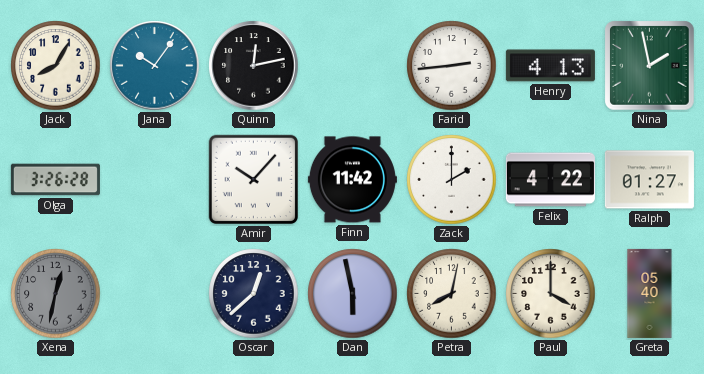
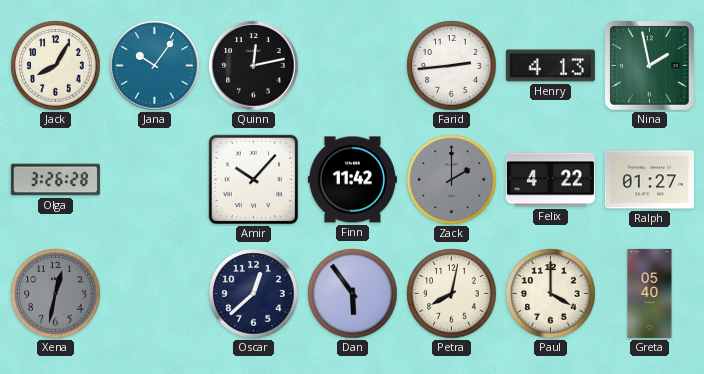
Zack dial: white -> grey
Dan: 5:58 -> 5:54
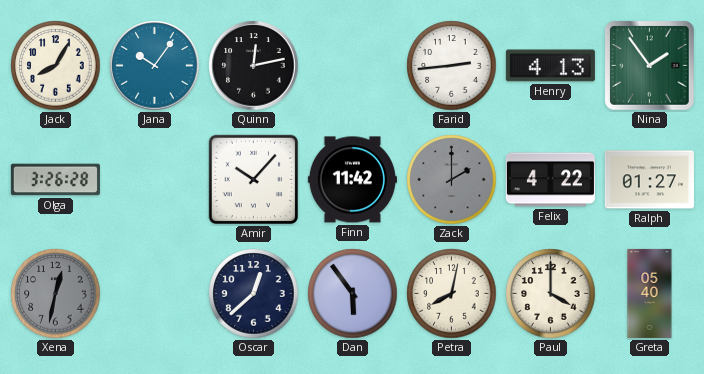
Nina: 1:58 -> 1:54
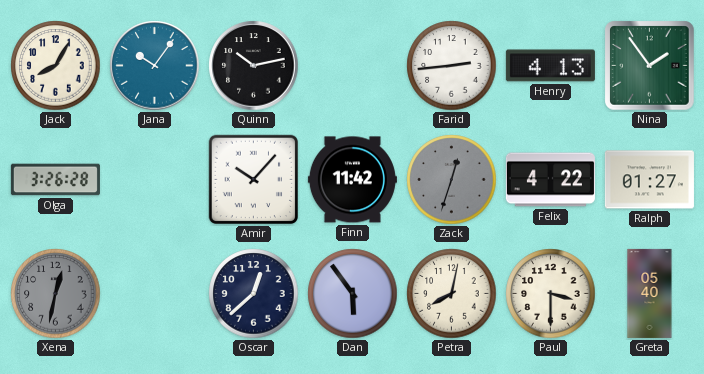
Quinn: 12:13 -> 10:13
Zack: 2:00 -> 12:33
Paul: 4:00 -> 3:30
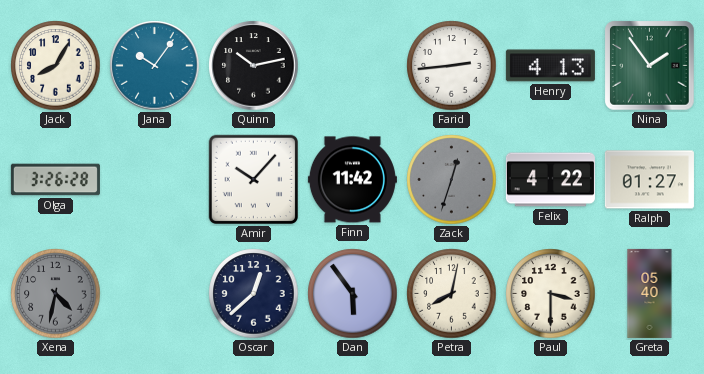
Xena: 12:32 -> 4:32
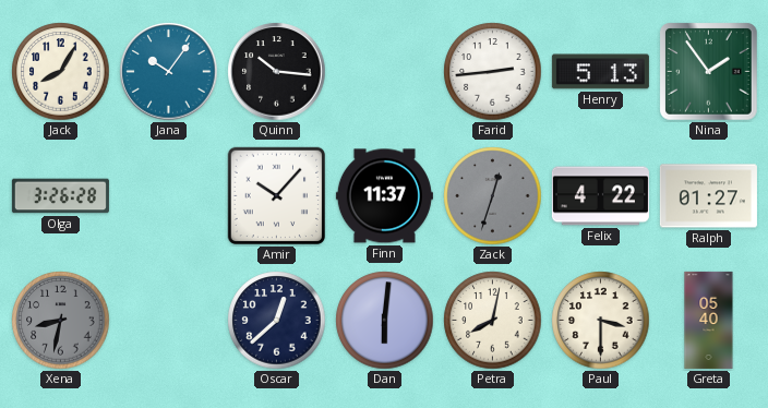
Quinn: 10:13 -> 10:16
Henry: 4:13 -> 5:13
Finn: 11:42 -> 11:37
Xena: 4:32 -> 8:32
Dan: 5:54 -> 6:01
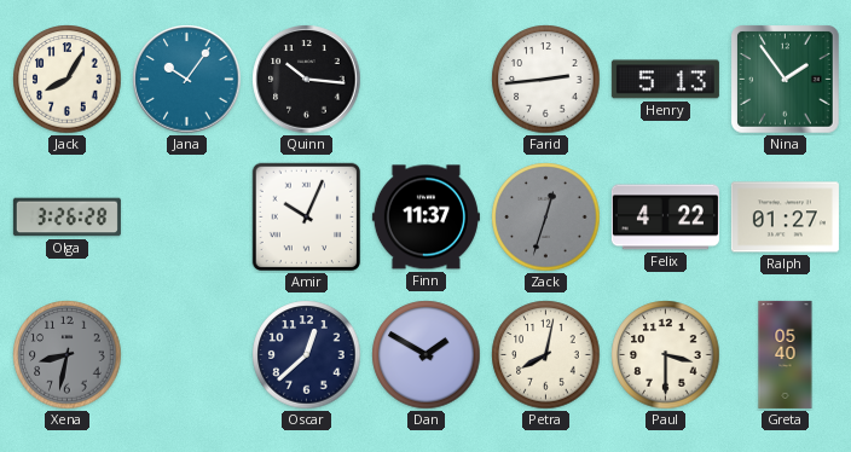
Amir: 10:07 -> 10:04
Dan: 6:01 -> 1:50
